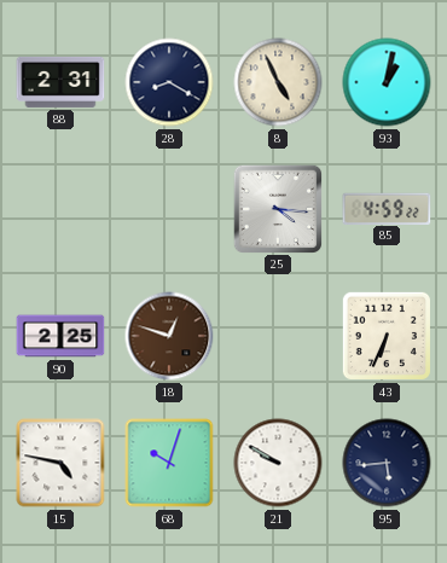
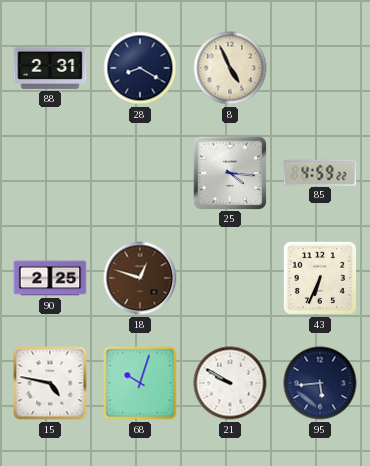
93: 1:02 -> none
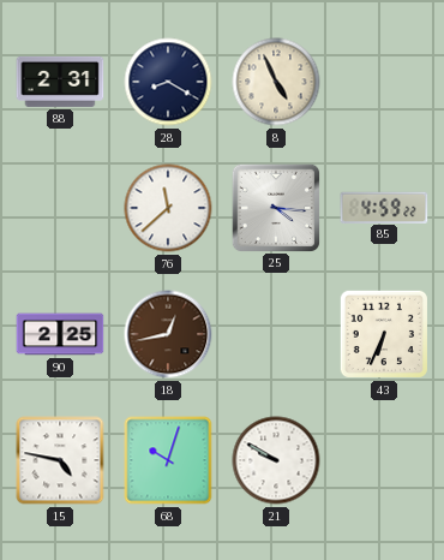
76: none -> 11:38
18: 12:48 -> 12:43
95: 5:44 -> none
